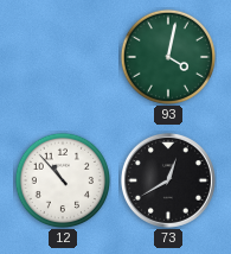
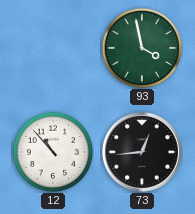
93: 4:02 -> 3:58
73: 12:40 -> 12:44
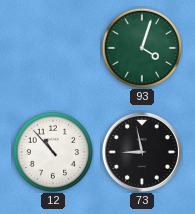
93: 3:58 -> 4:03
73: 12:44 -> 8:58
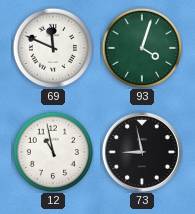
69: none -> 11:49
12: 10:53 -> 10:58
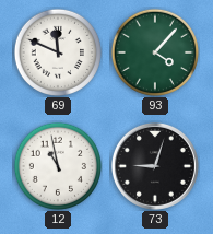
93: 4:03 -> 4:07
73: 8:58 -> 9:03
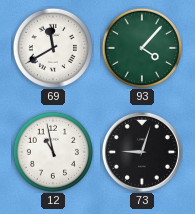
69: 11:49 -> 11:40
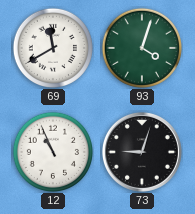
93: 4:07 -> 4:03
12: 10:58 -> 10:56
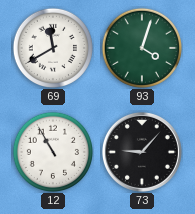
12: 10:56 -> 10:55
73: 9:03 -> 9:07
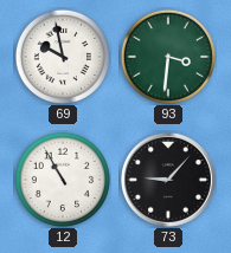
69: 11:40 -> 9:58
93: 4:03 -> 3:31
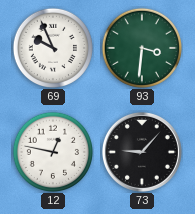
69: 9:58 -> 9:56
12: 10:55 -> 12:47
